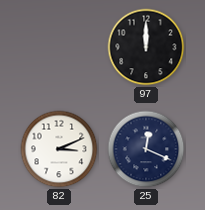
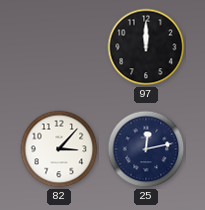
82: 3:11 -> 3:07
25: 12:19 -> 12:13
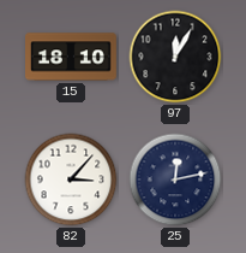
15: none -> 18:10
97: 12:00 -> 12:05
